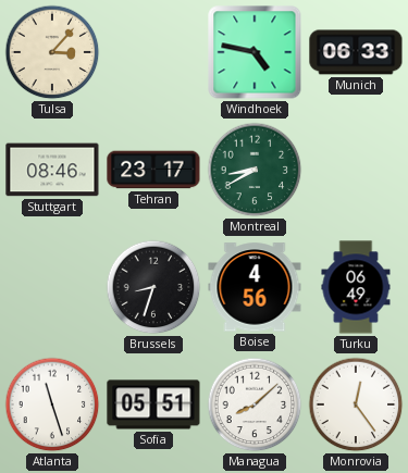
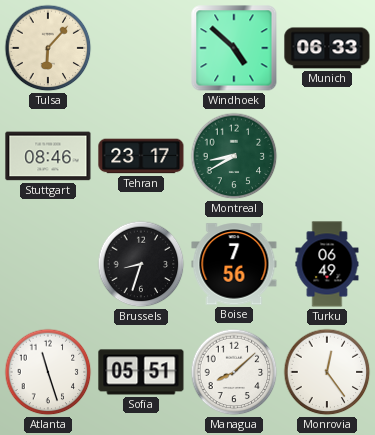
Tulsa: 3:07 -> 6:07
Windhoek: 4:47 -> 4:52
Boise: 4:56 -> 7:56
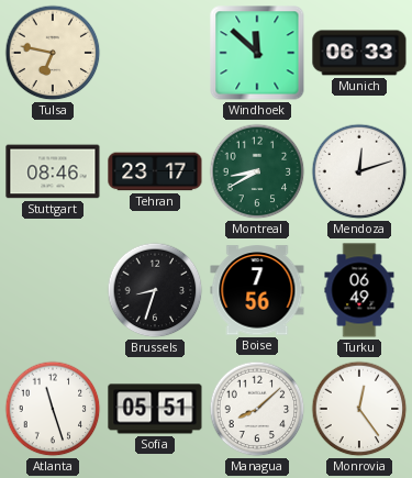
Tulsa: 6:07 -> 6:47
Windhoek: 4:52 -> 11:52
Mendoza: none -> 12:12
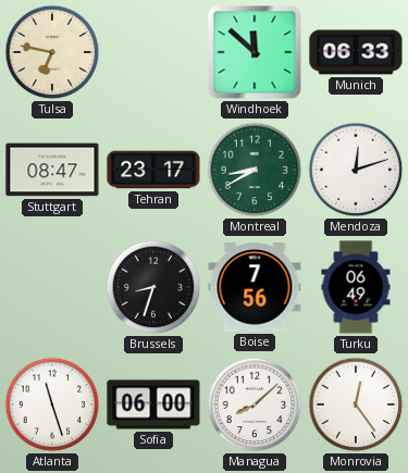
Stuttgart: 08:46 -> 08:47
Sofia: 05:51 -> 06:00
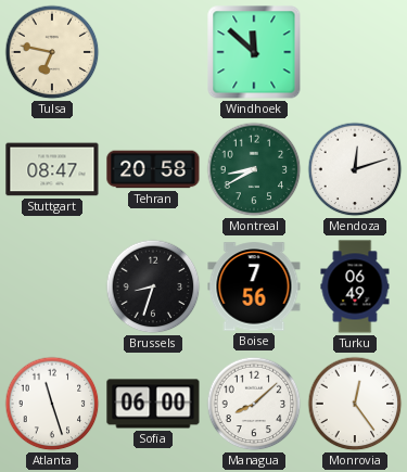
Munich: 06:33 -> none
Tehran: 23:17 -> 20:58
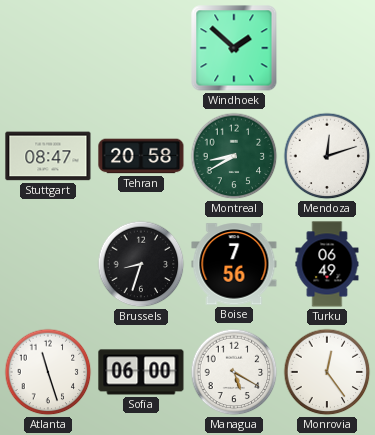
Tulsa: 6:47 -> none
Windhoek: 11:52 -> 1:52
Managua: 8:08 -> 5:20
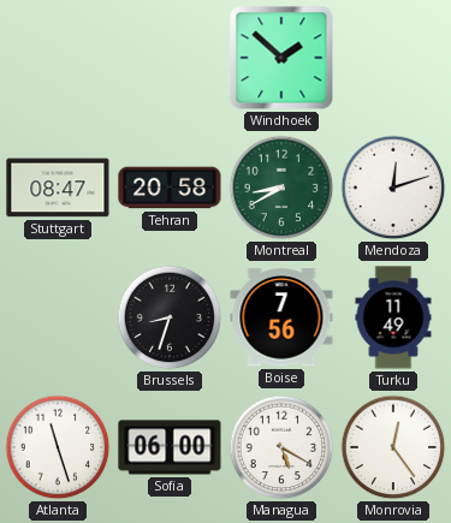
Turku: 06:49 -> 11:49
